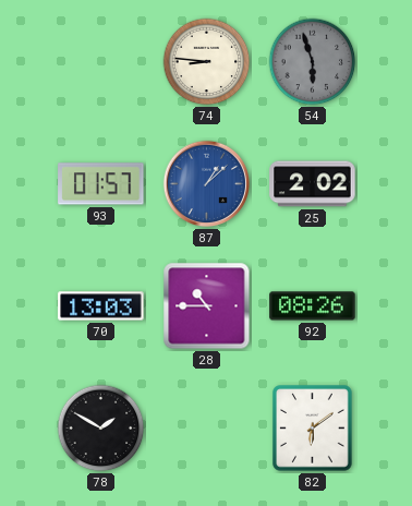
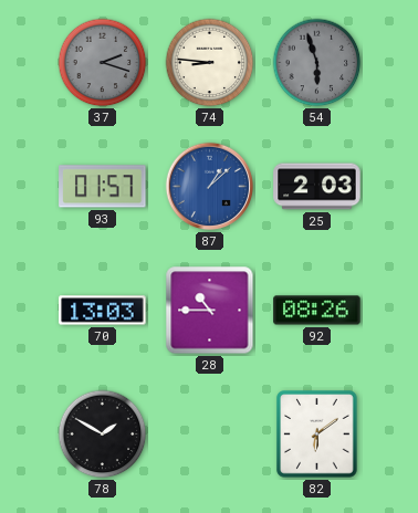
37: none -> 2:18
25: 2:02 -> 2:03
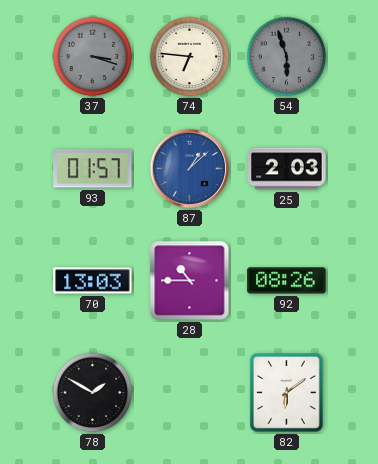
37: 2:18 -> 3:18
74: 8:46 -> 6:46
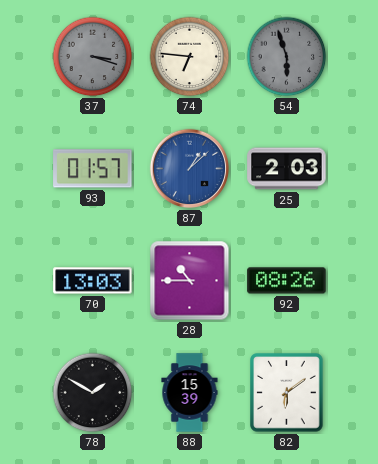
88: none -> 15:39
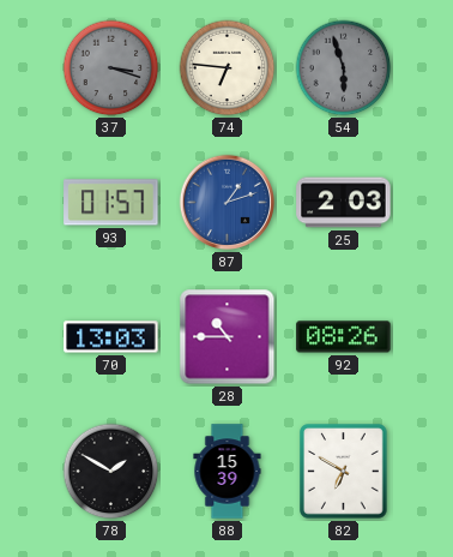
87: 1:08 -> 1:12
82: 6:09 -> 6:50
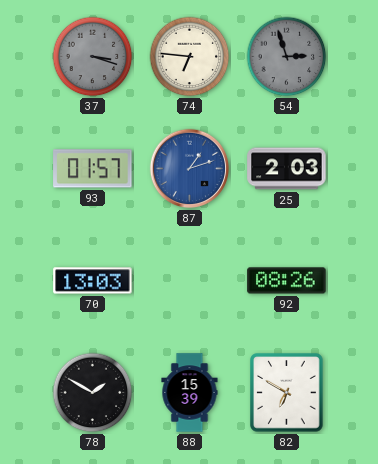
54: 5:57 -> 2:57
28: 10:45 -> none
